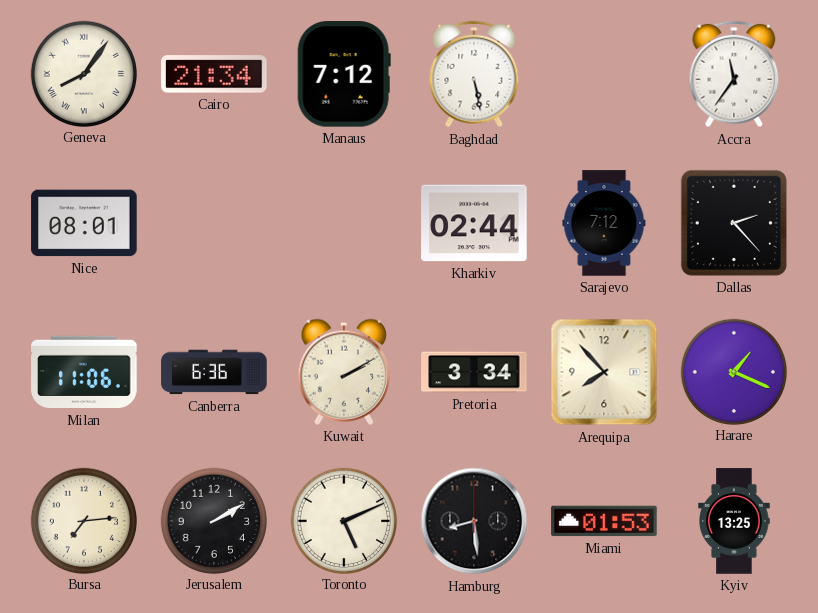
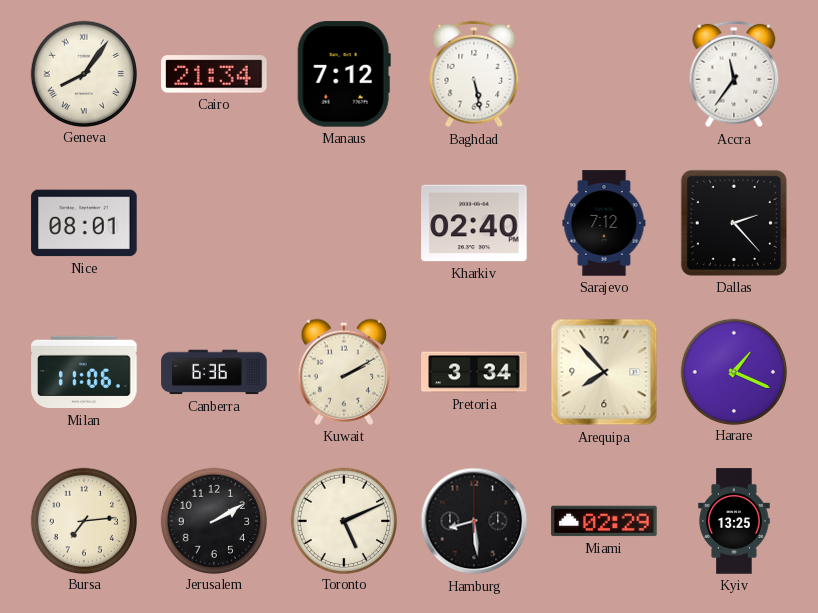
Kharkiv: 02:44 -> 02:40
Miami: 01:53 -> 02:29
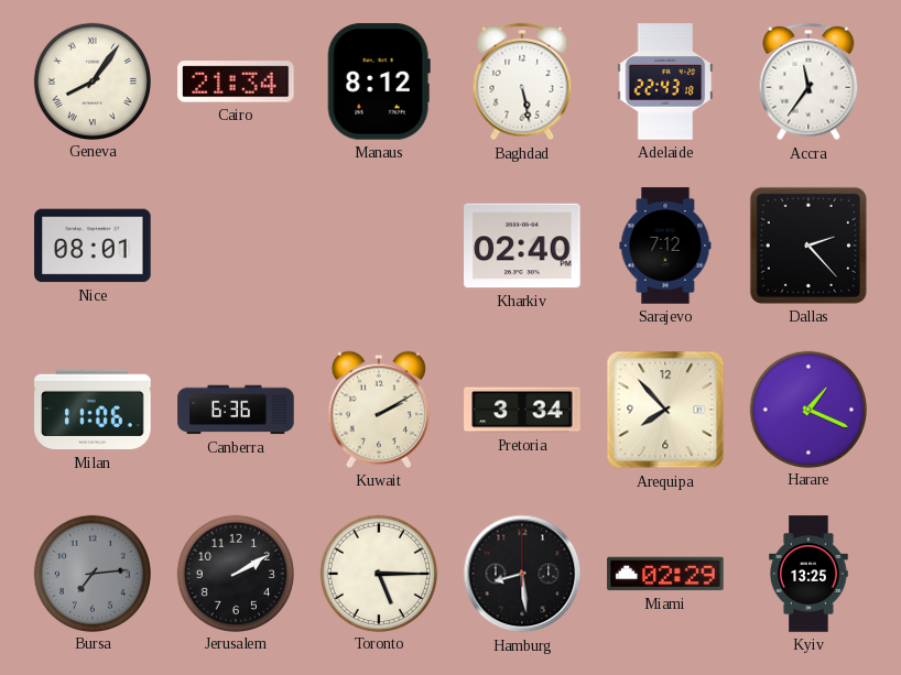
Manaus: 7:12 -> 8:12
Adelaide: none -> 22:43
Bursa dial: cream -> grey
Toronto: 5:11 -> 5:15
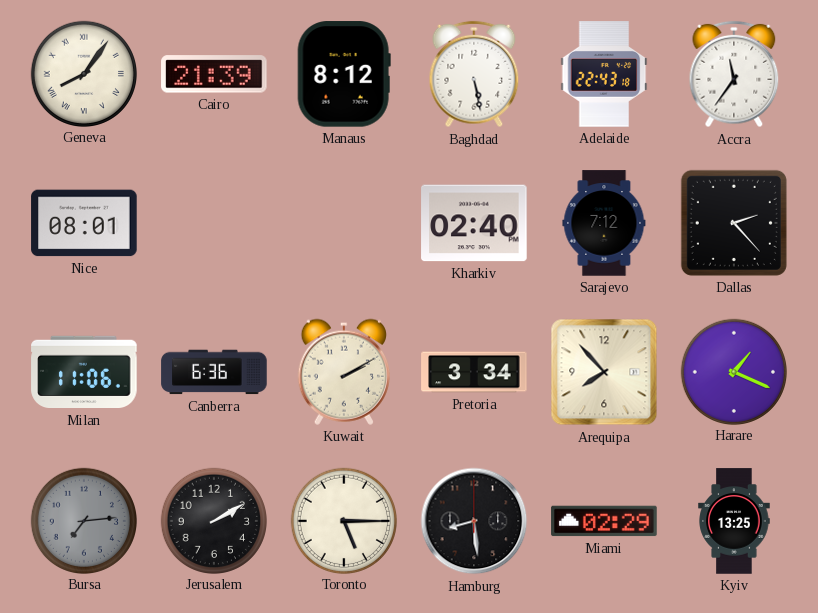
Cairo: 21:34 -> 21:39
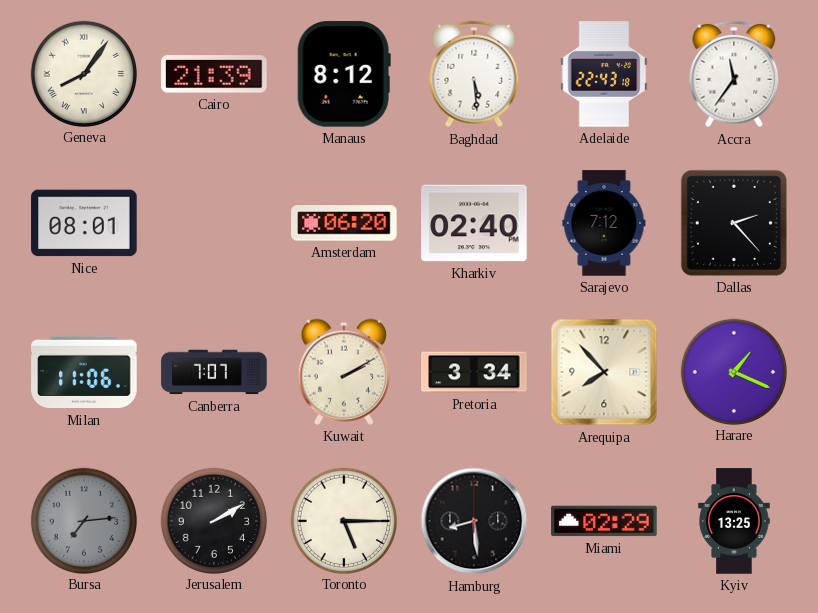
Baghdad: 5:28 -> 5:29
Amsterdam: none -> 06:20
Canberra: 6:36 -> 7:07
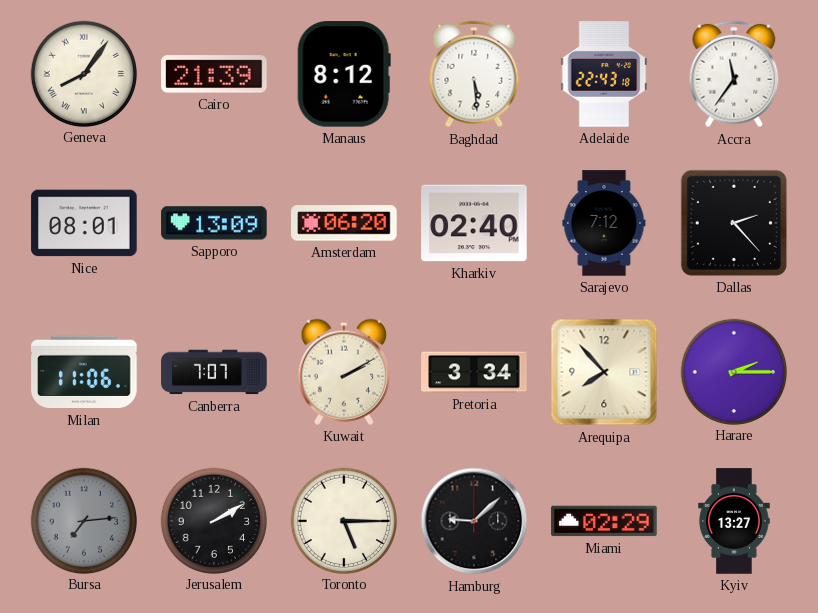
Sapporo: none -> 13:09
Harare: 1:19 -> 2:15
Hamburg: 8:29 -> 9:08
Kyiv: 13:25 -> 13:27
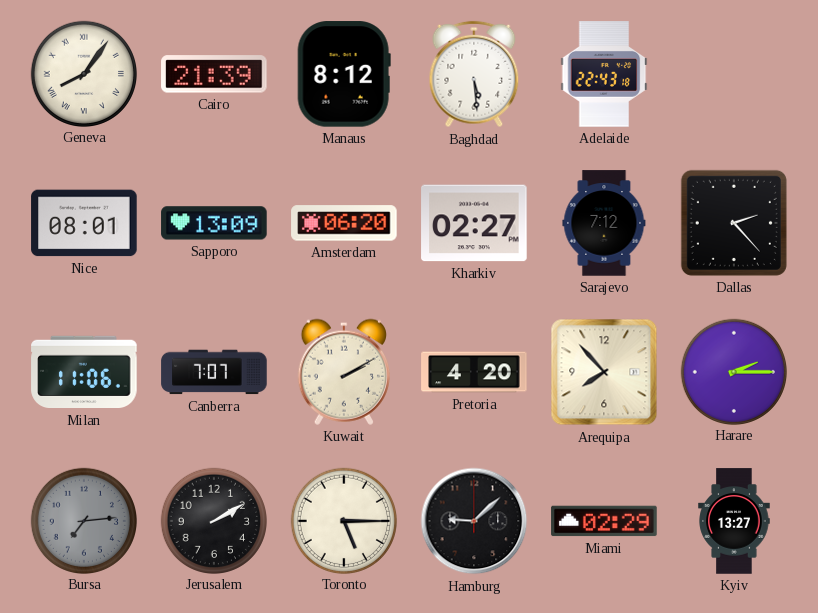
Accra: 11:36 -> none
Kharkiv: 02:40 -> 02:27
Pretoria: 3:34 -> 4:20
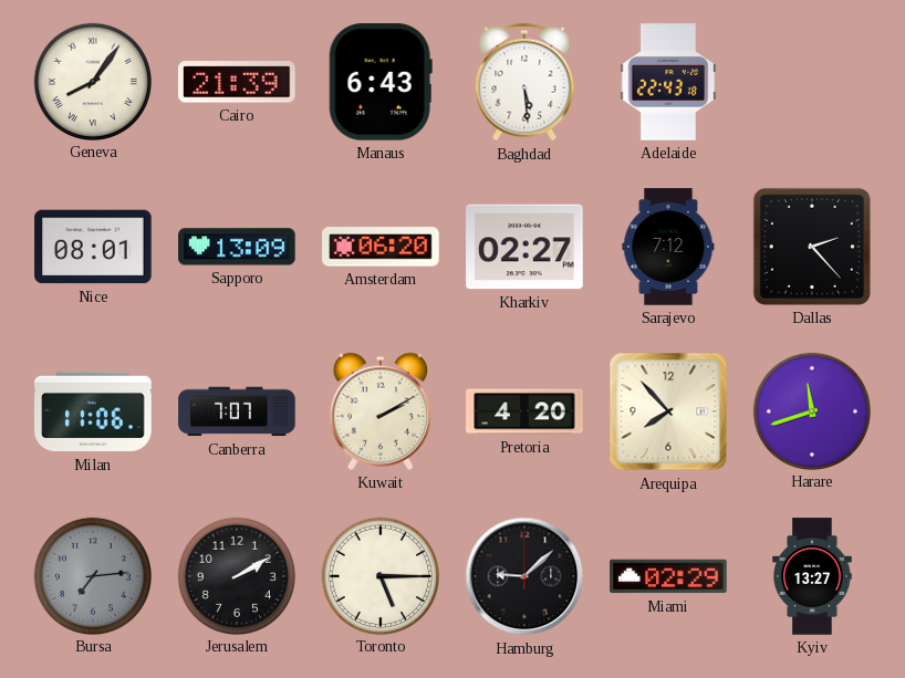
Manaus: 8:12 -> 6:43
Harare: 2:15 -> 11:42
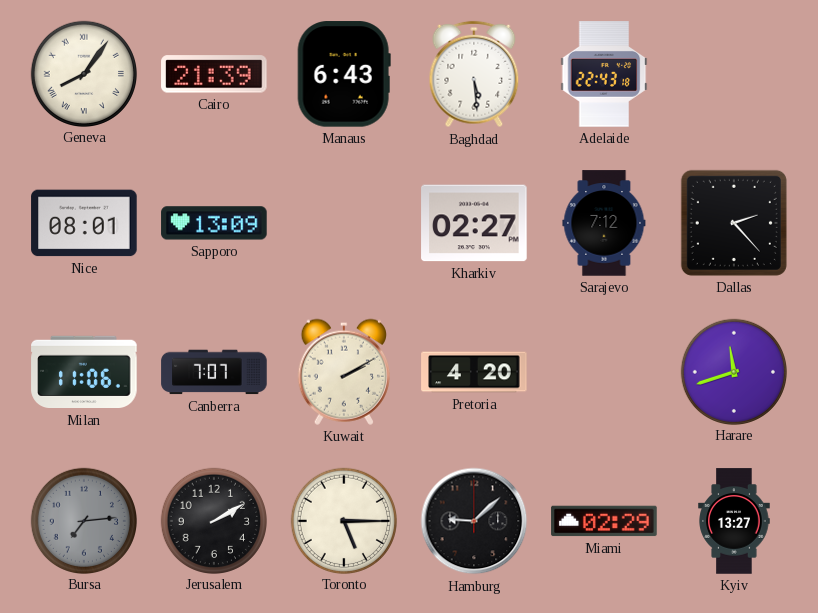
Amsterdam: 06:20 -> none
Arequipa: 7:53 -> none
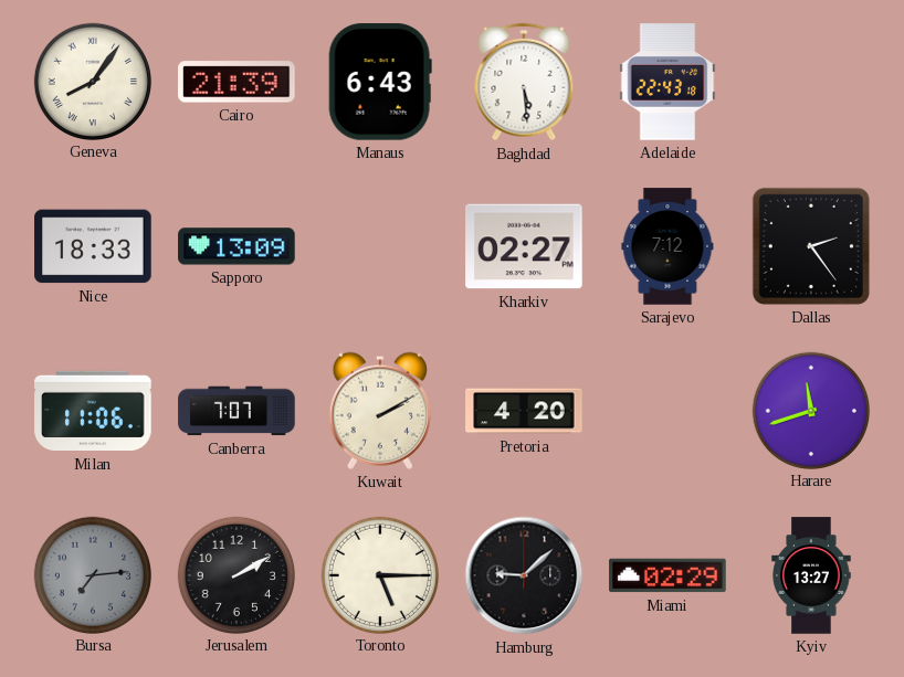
Nice: 08:01 -> 18:33
Dallas: 2:23 -> 2:24
